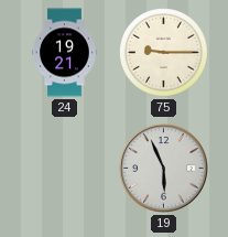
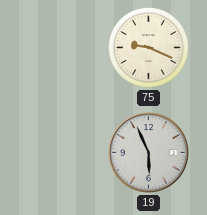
24: 19:21 -> none
75: 9:15 -> 9:19
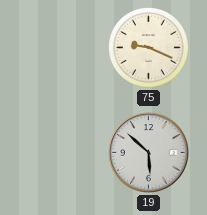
19: 5:56 -> 5:52
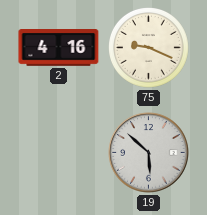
2: none -> 4:16
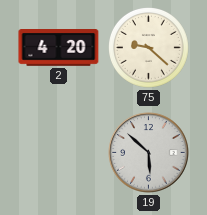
2: 4:16 -> 4:20
75: 9:19 -> 9:22
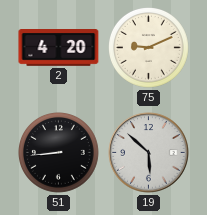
75: 9:22 -> 9:11
51: none -> 8:44
